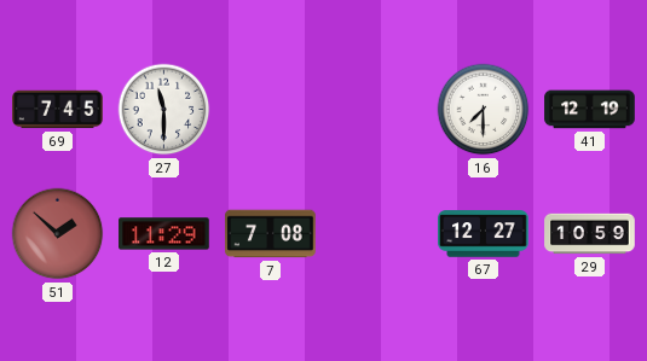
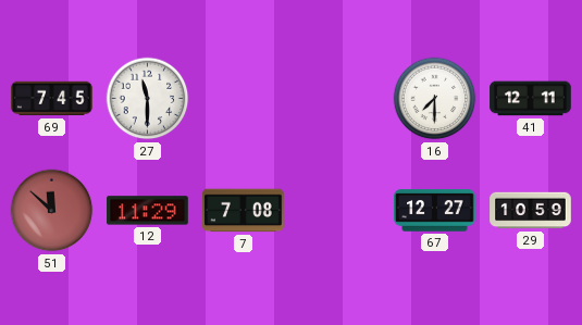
41: 12:19 -> 12:11
51: 1:52 -> 11:52
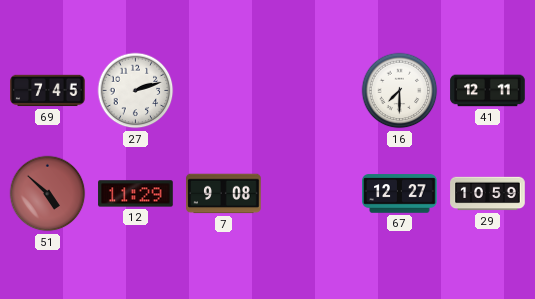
27: 11:30 -> 2:12
51: 11:52 -> 4:52
7: 7:08 -> 9:08
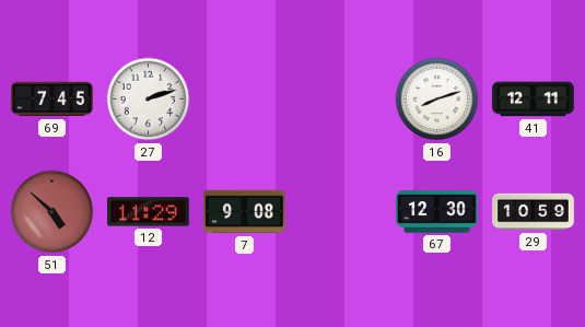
16: 7:30 -> 8:12
67: 12:27 -> 12:30
